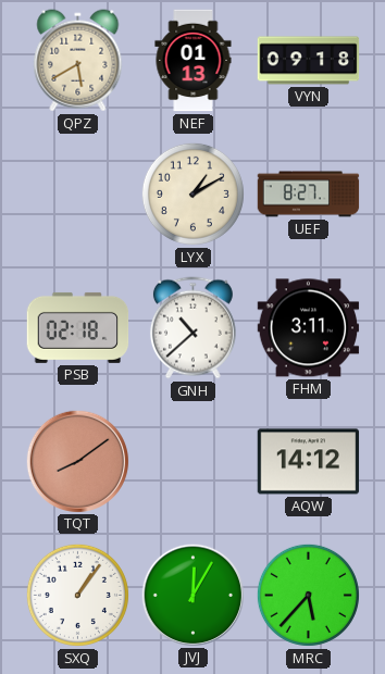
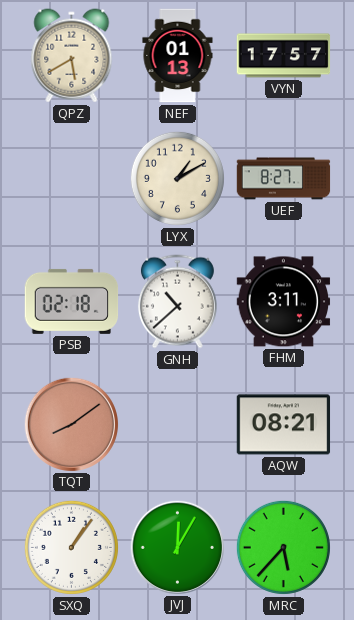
VYN: 09:18 -> 17:57
AQW: 14:12 -> 08:21
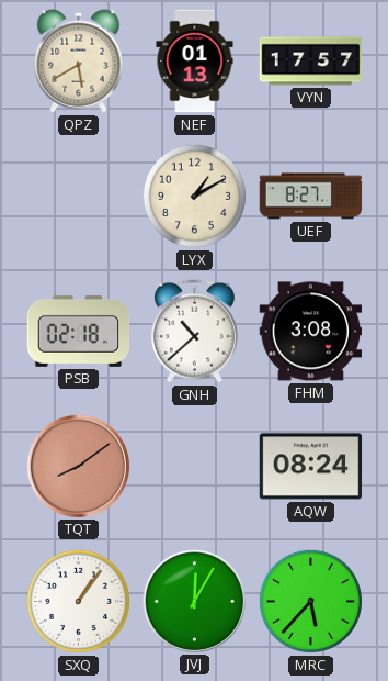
FHM: 3:11 -> 3:08
AQW: 08:21 -> 08:24
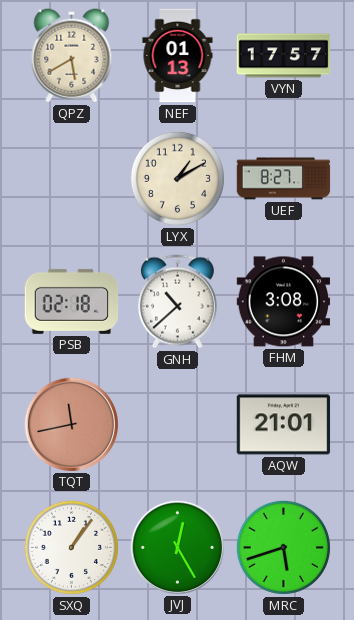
TQT: 8:09 -> 11:43
AQW: 08:24 -> 21:01
JVJ: 12:05 -> 12:25
MRC: 5:37 -> 5:42
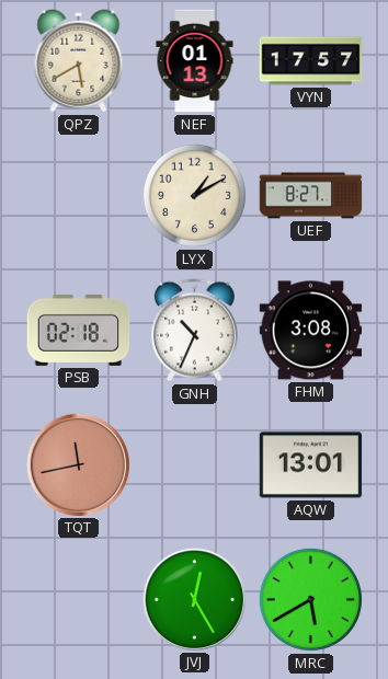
GNH: 10:38 -> 10:34
AQW: 21:01 -> 13:01
SXQ: 1:06 -> none
MRC: 5:42 -> 5:40
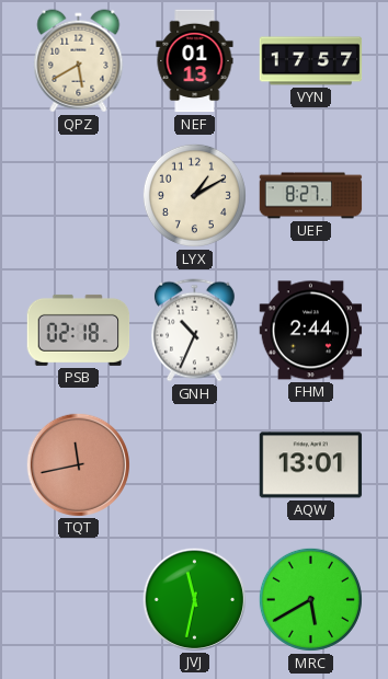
FHM: 3:08 -> 2:44
JVJ: 12:25 -> 11:32
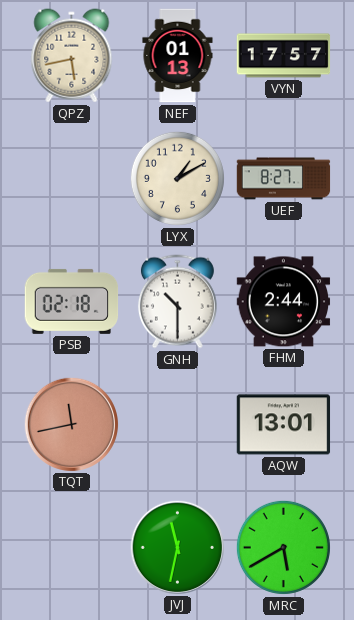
QPZ: 5:40 -> 5:43
GNH: 10:34 -> 10:30
